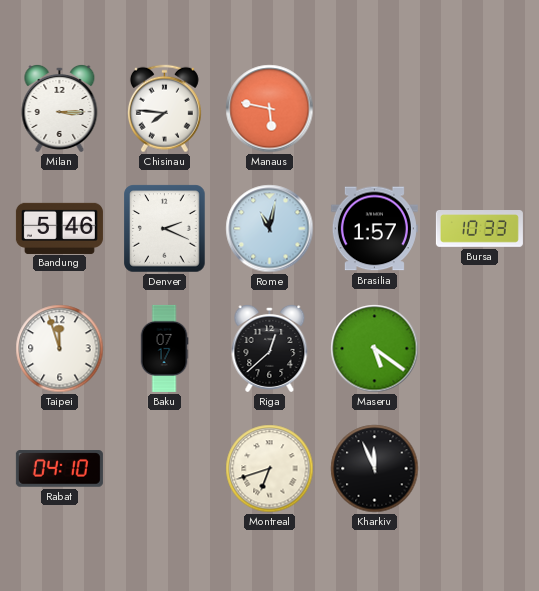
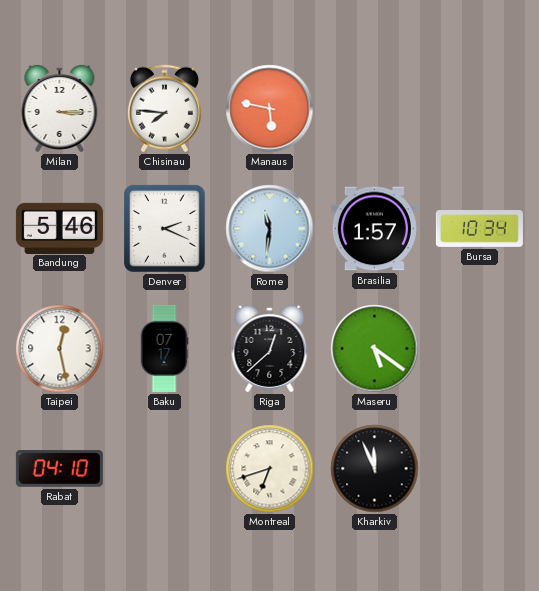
Rome: 11:02 -> 11:31
Bursa: 10:33 -> 10:34
Taipei: 11:57 -> 12:28
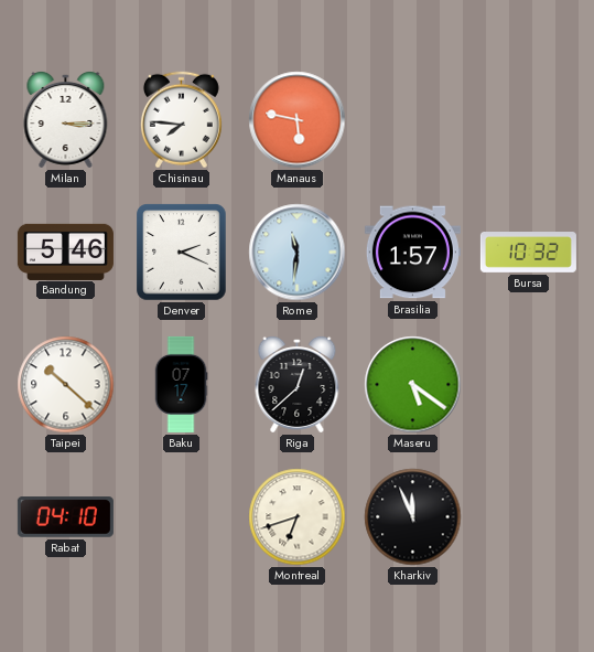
Bursa: 10:34 -> 10:32
Taipei: 12:28 -> 10:22
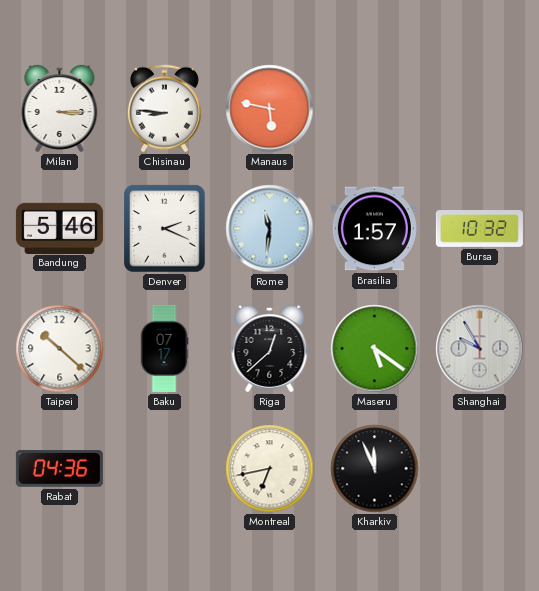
Chisinau: 7:46 -> 8:46
Shanghai: none -> 9:55
Rabat: 04:10 -> 04:36
Montreal: 6:42 -> 6:43
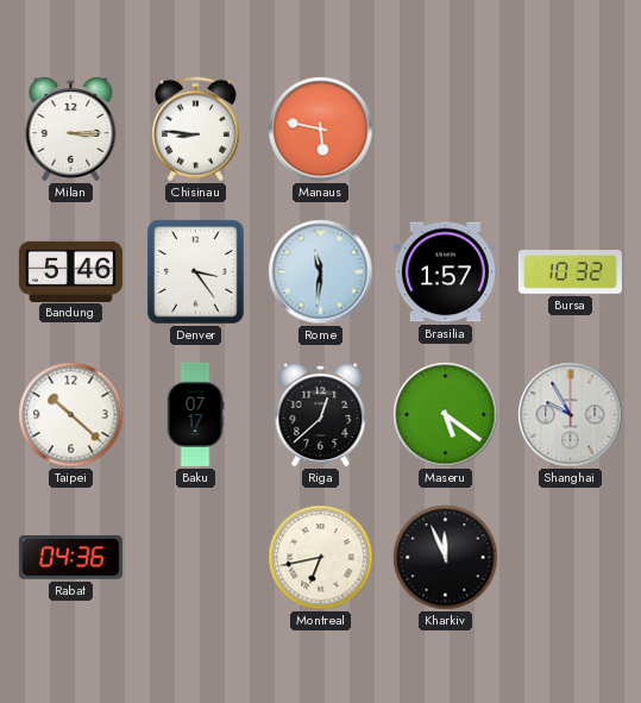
Denver: 2:19 -> 3:24
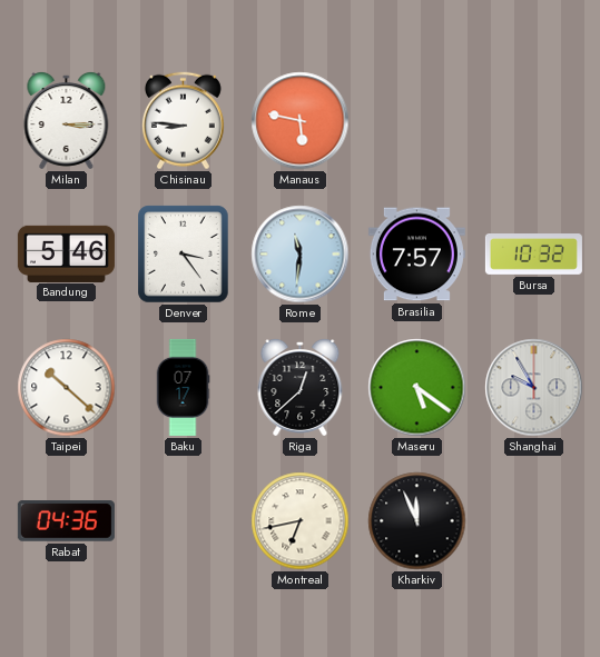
Brasilia: 1:57 -> 7:57
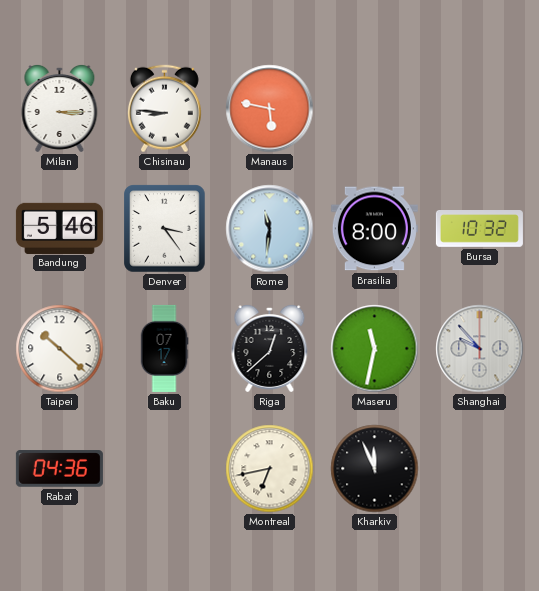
Brasilia: 7:57 -> 8:00
Maseru: 5:21 -> 11:32
Shanghai: 9:55 -> 9:53
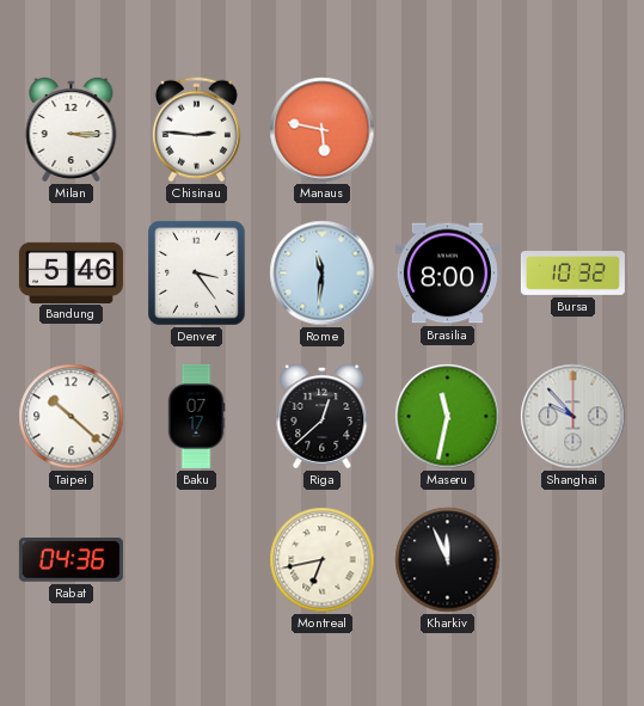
Chisinau: 8:46 -> 2:46
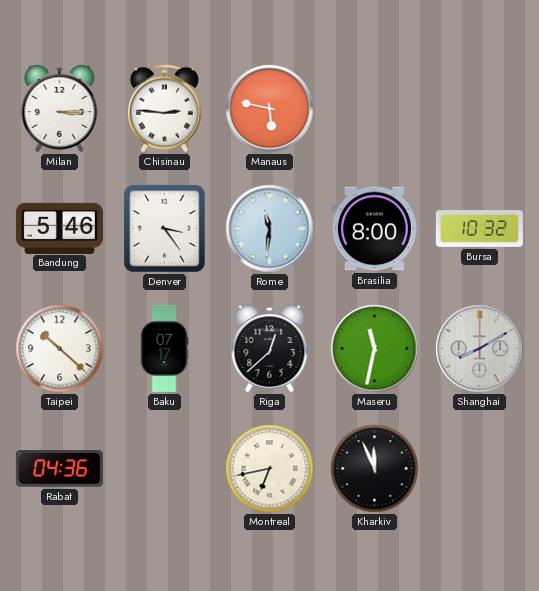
Shanghai: 9:53 -> 8:10
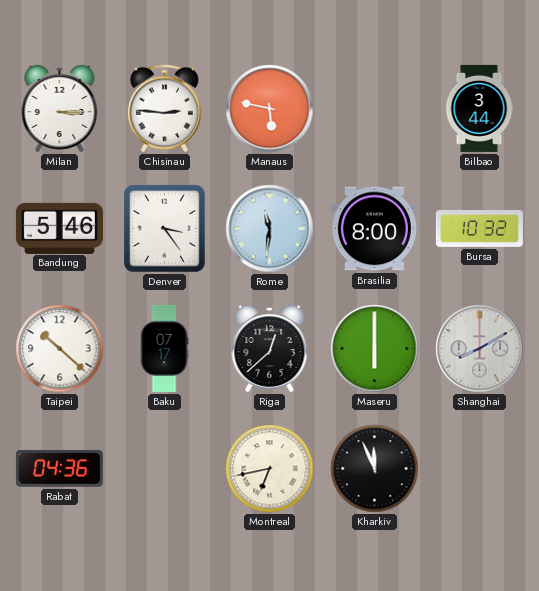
Bilbao: none -> 3:44
Maseru: 11:32 -> 6:00
